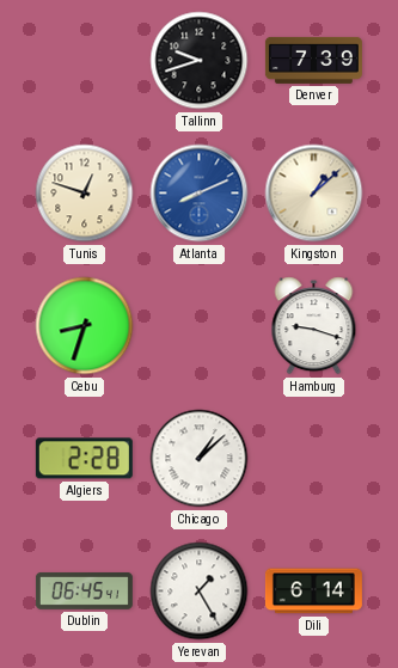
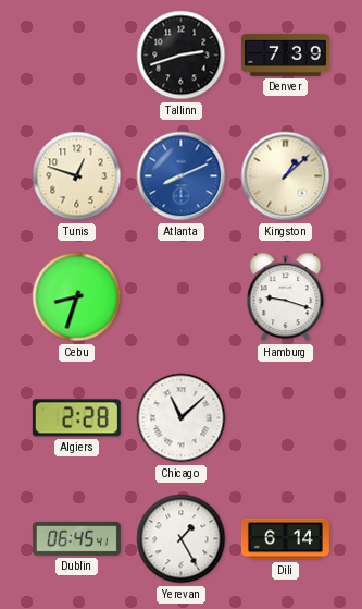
Tallinn: 9:42 -> 2:42
Chicago: 1:08 -> 11:08
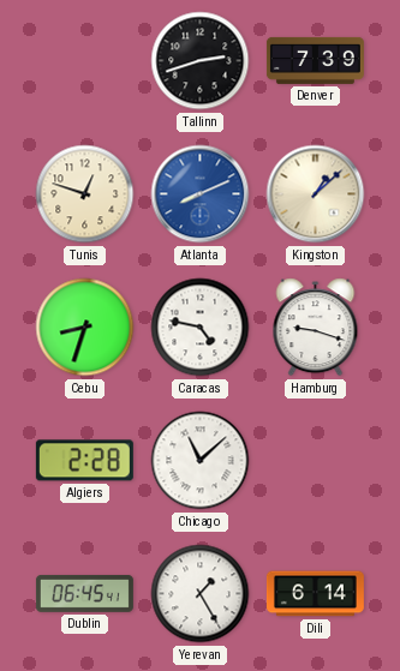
Caracas: none -> 4:47
